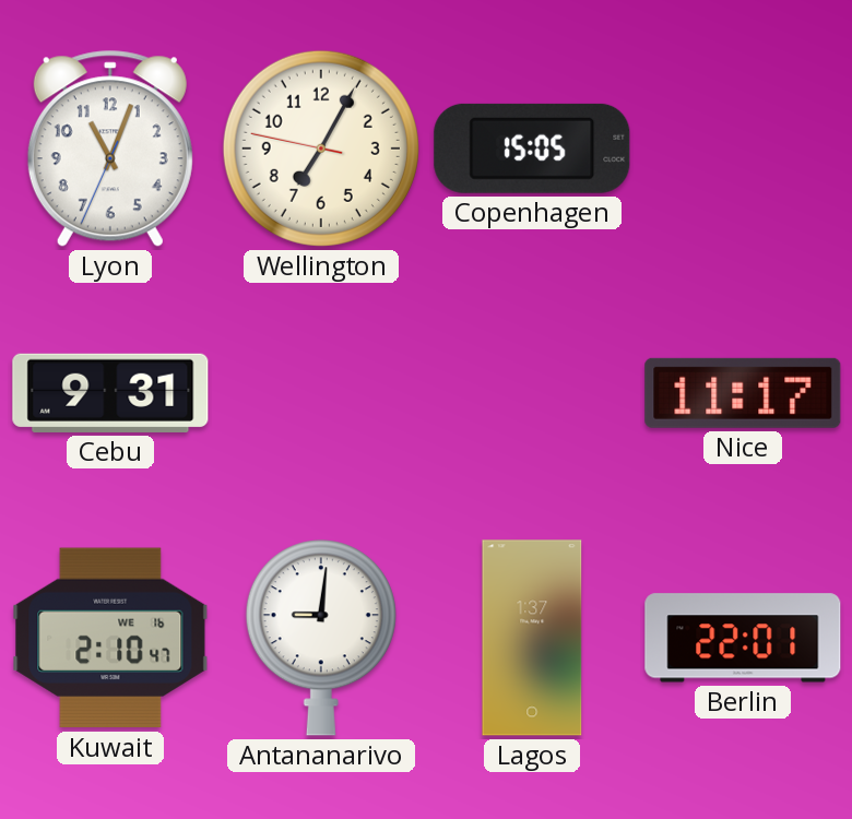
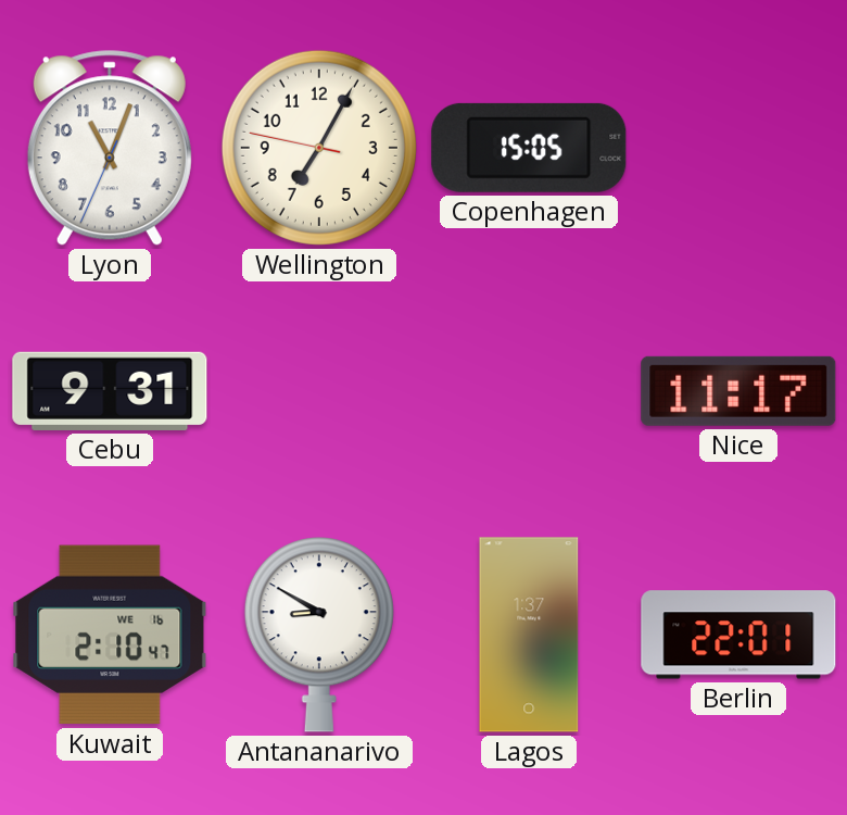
Antananarivo: 9:01 -> 8:50
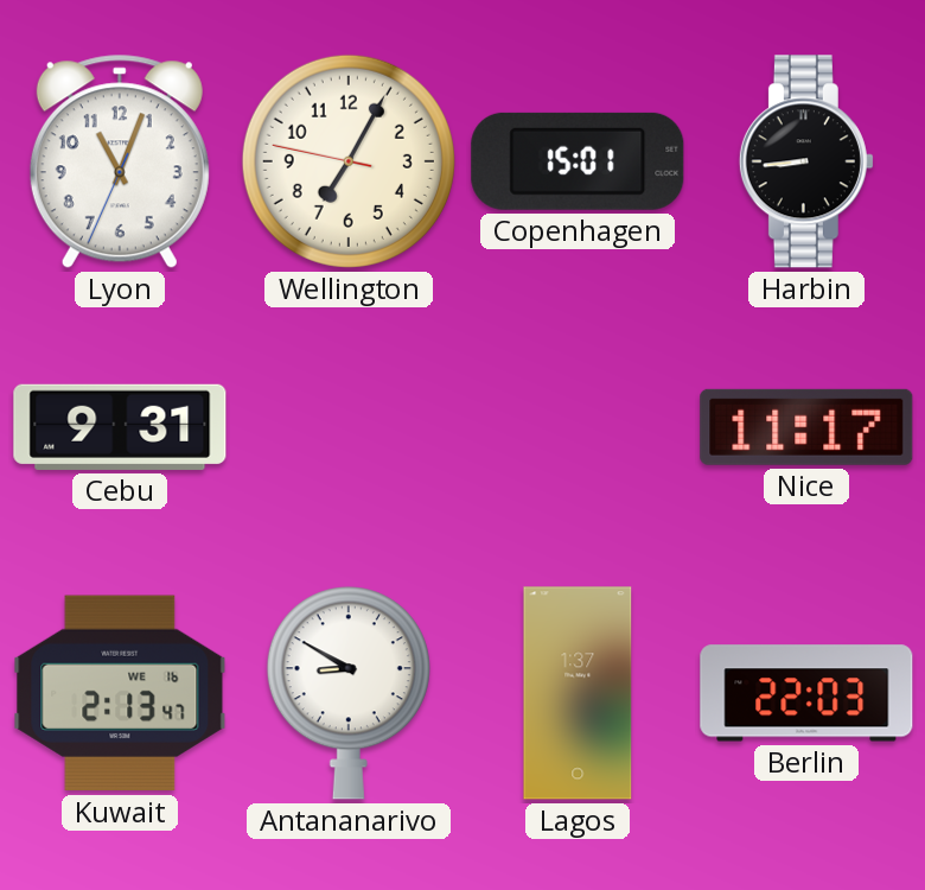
Copenhagen: 15:05 -> 15:01
Harbin: none -> 8:44
Kuwait: 2:10 -> 2:13
Berlin: 22:01 -> 22:03
